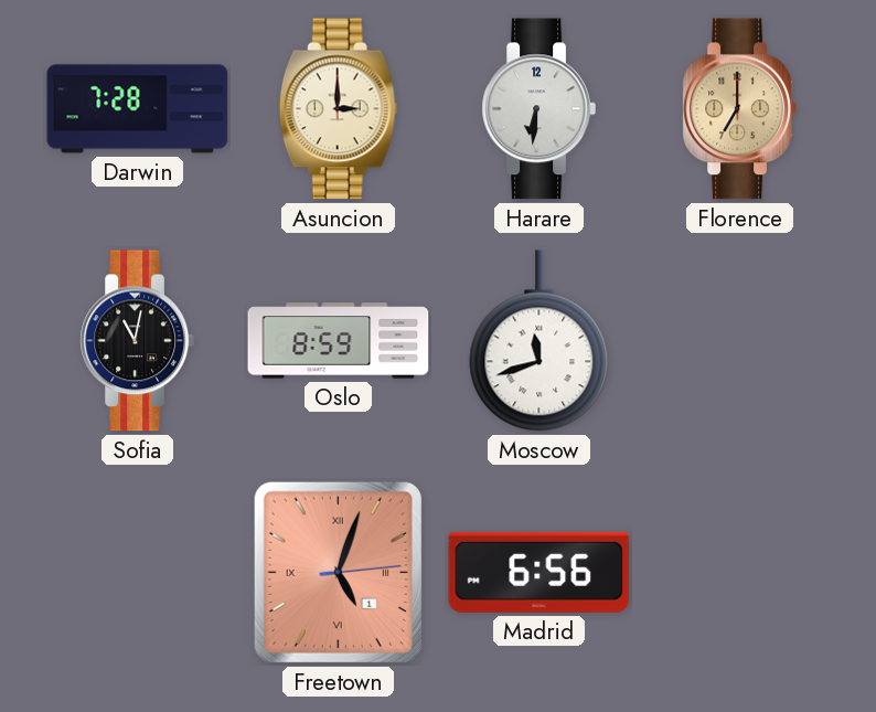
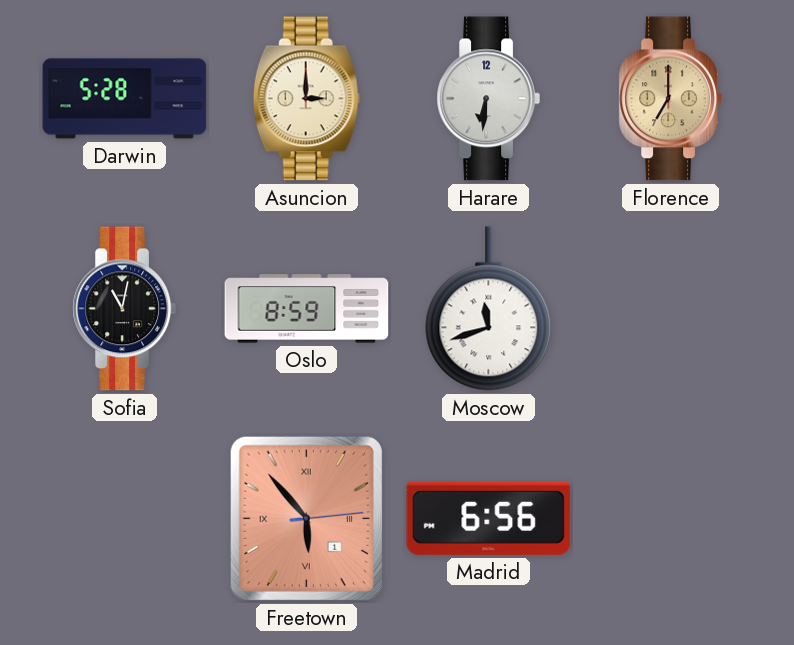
Darwin: 7:28 -> 5:28
Freetown: 5:03 -> 5:53
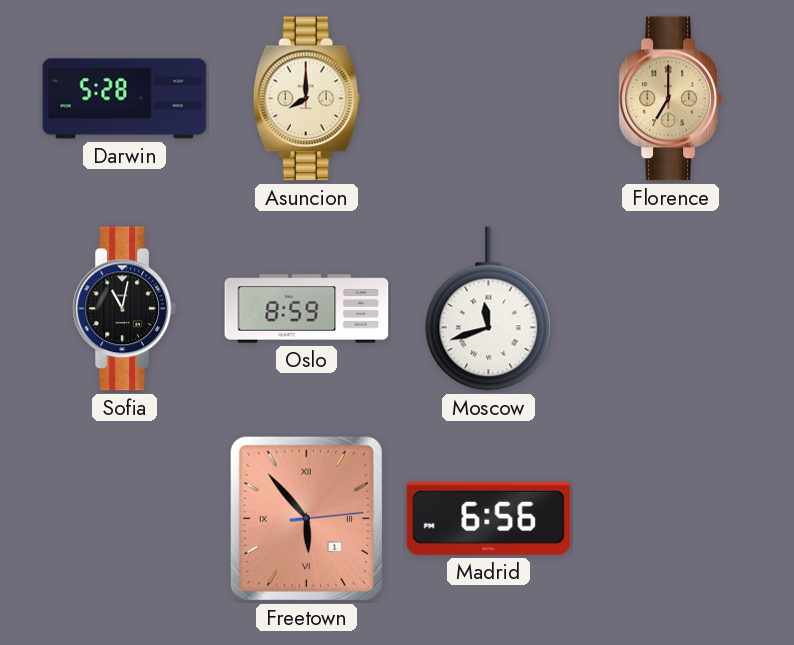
Asuncion: 3:00 -> 8:00
Harare: 6:31 -> none
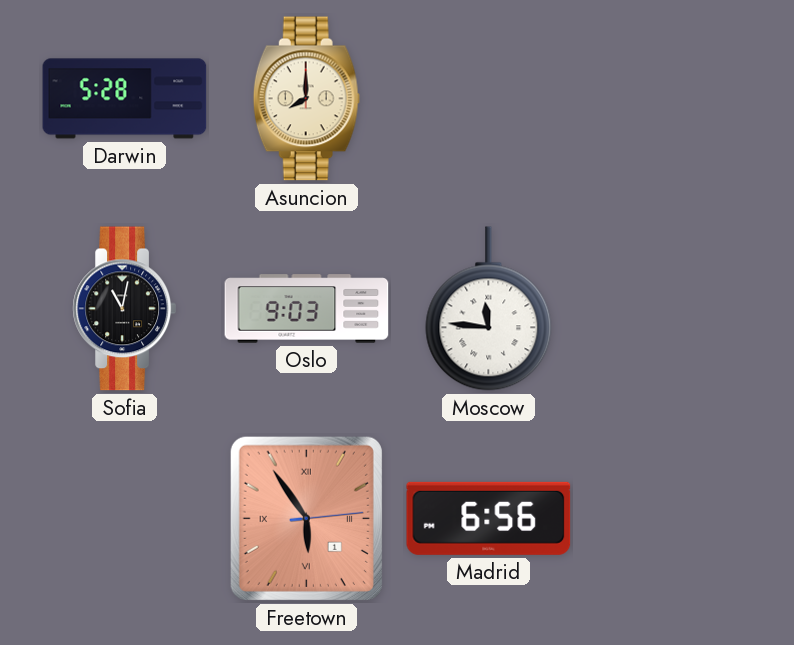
Florence: 7:00 -> none
Oslo: 8:59 -> 9:03
Moscow: 11:42 -> 11:46
Freetown: 5:53 -> 5:54
